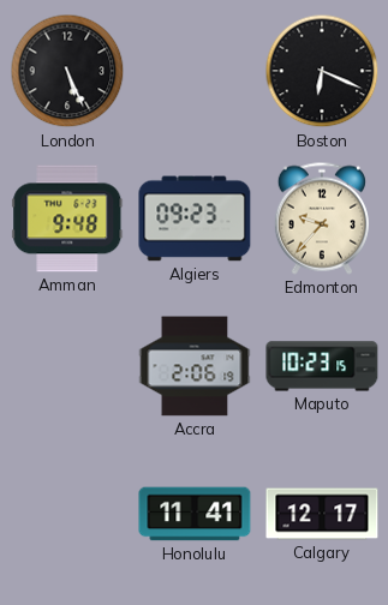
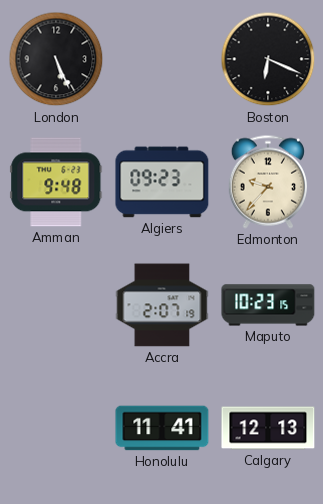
Accra: 2:06 -> 2:07
Calgary: 12:17 -> 12:13
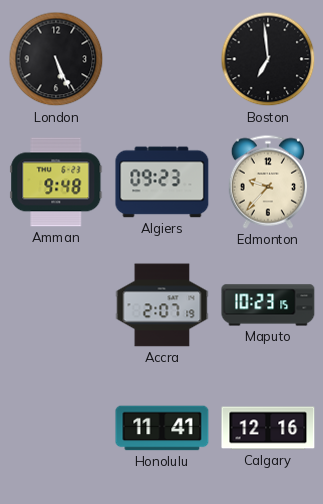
Boston: 6:19 -> 6:59
Calgary: 12:13 -> 12:16
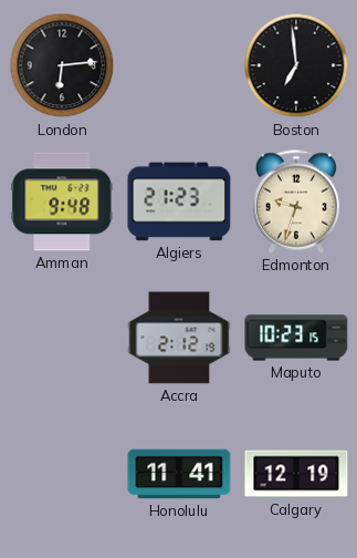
London: 5:26 -> 6:14
Algiers: 09:23 -> 21:23
Edmonton: 9:37 -> 9:33
Accra: 2:07 -> 2:12
Calgary: 12:16 -> 12:19
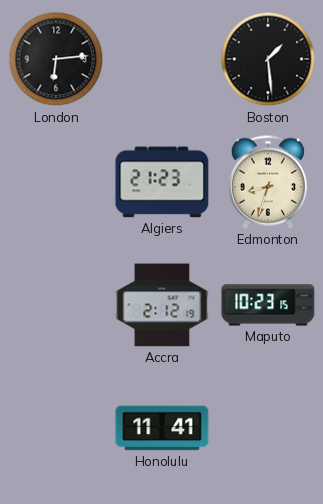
Boston: 6:59 -> 1:29
Amman: 9:48 -> none
Edmonton: 9:33 -> 8:33
Calgary: 12:19 -> none
